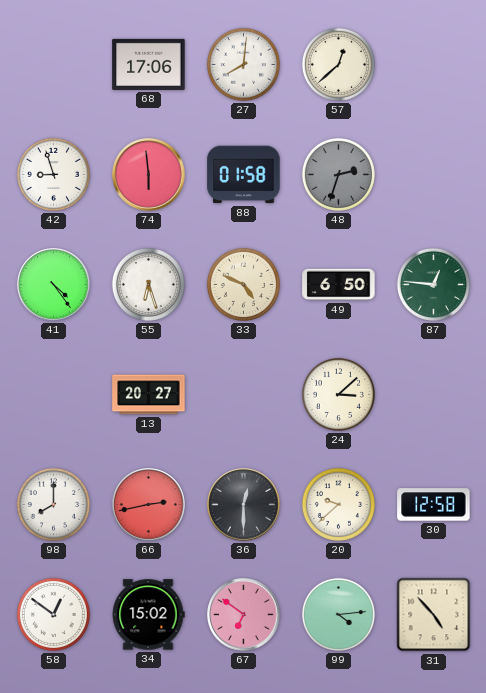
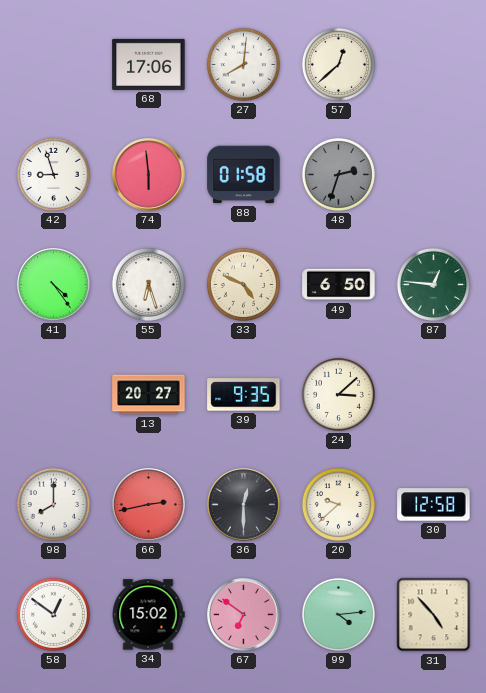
39: none -> 9:35
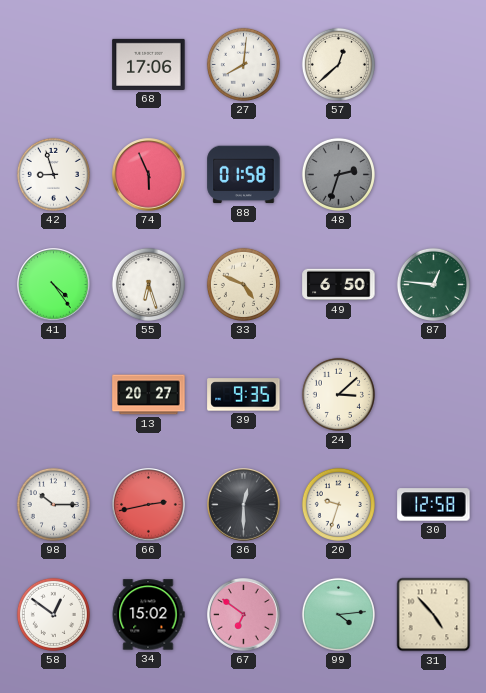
74: 5:59 -> 5:56
98: 8:00 -> 10:15
20: 9:38 -> 9:33
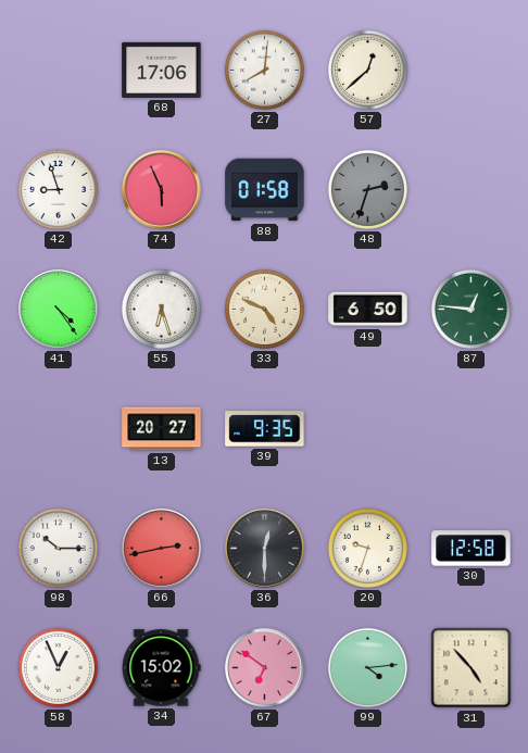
24: 3:08 -> none
58: 12:51 -> 12:56
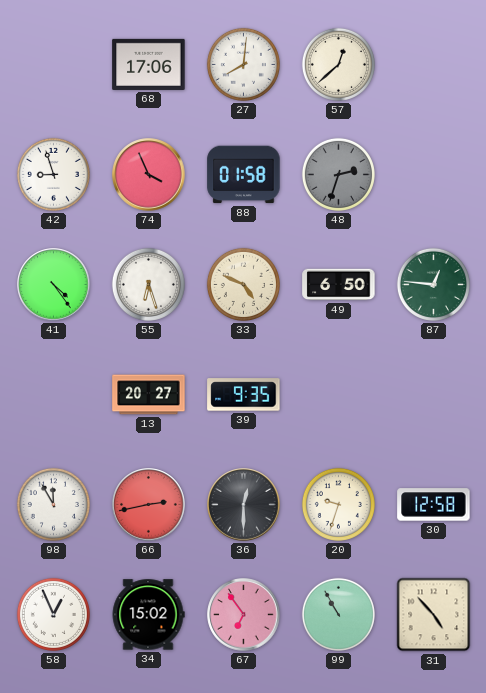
74: 5:56 -> 3:56
98: 10:15 -> 11:55
67: 6:51 -> 6:54
99: 4:14 -> 10:55
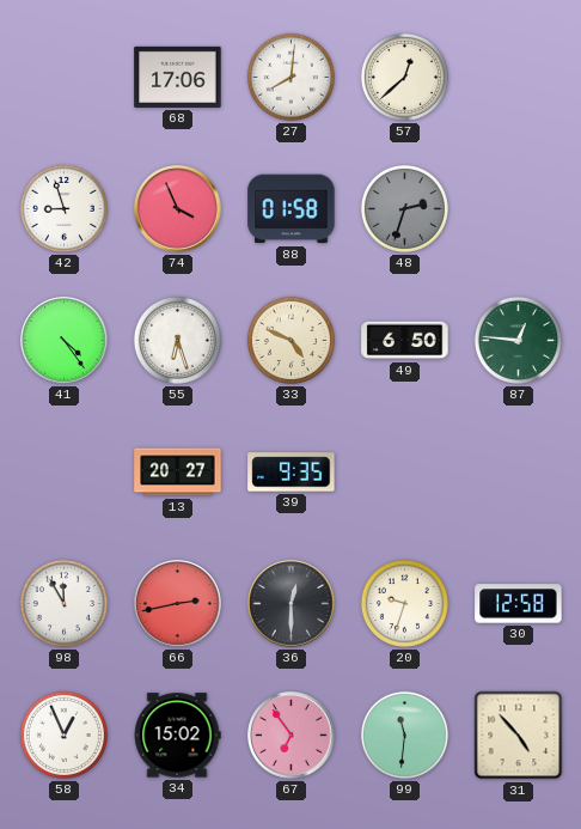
99: 10:55 -> 11:31
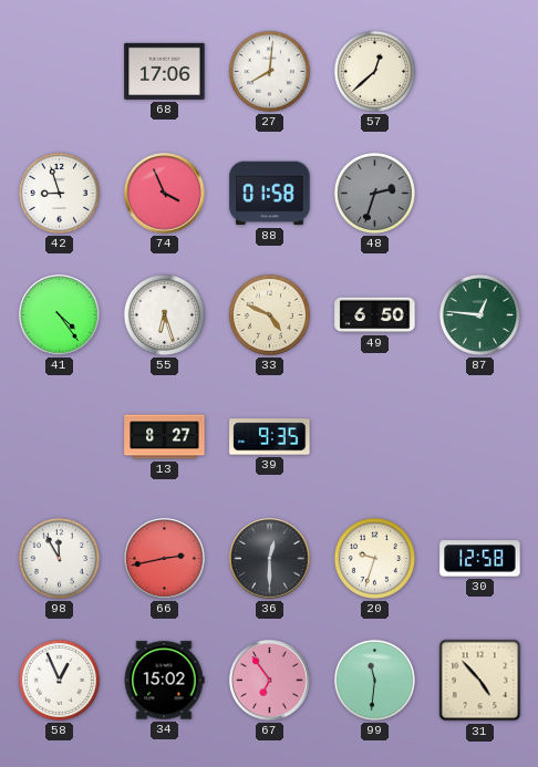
13: 20:27 -> 8:27
